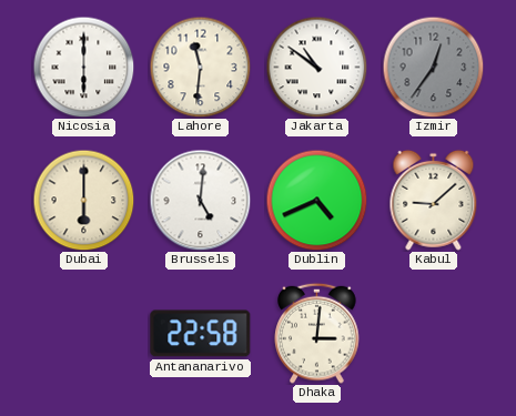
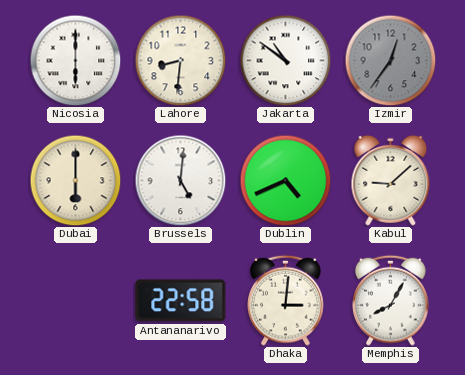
Lahore: 11:31 -> 8:31
Memphis: none -> 8:05
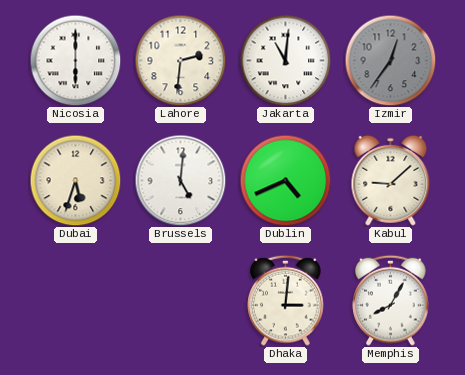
Lahore: 8:31 -> 2:31
Jakarta: 10:51 -> 11:01
Dubai: 6:00 -> 5:33
Antananarivo: 22:58 -> none
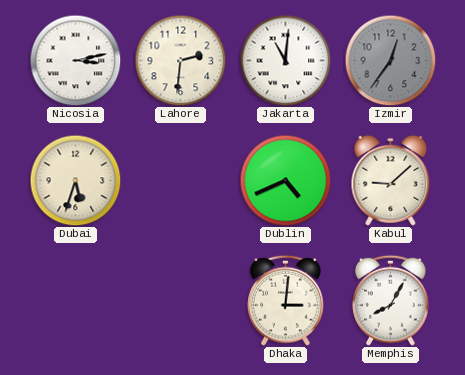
Nicosia: 6:00 -> 3:13
Brussels: 5:01 -> none
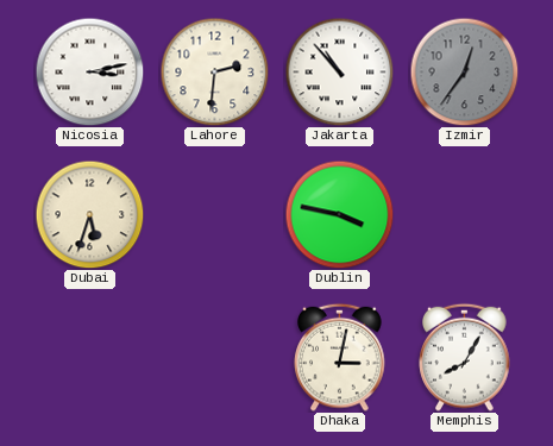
Jakarta: 11:01 -> 10:53
Dublin: 4:41 -> 3:47
Kabul: 9:08 -> none
Dhaka: 3:01 -> 3:02
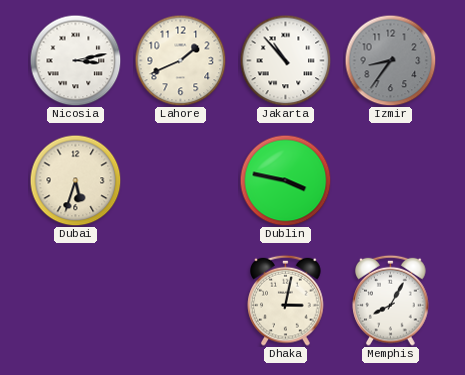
Lahore: 2:31 -> 1:41
Izmir: 12:36 -> 8:36
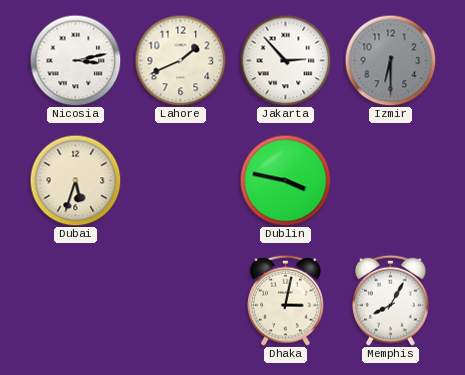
Jakarta: 10:53 -> 2:53
Izmir: 8:36 -> 6:30
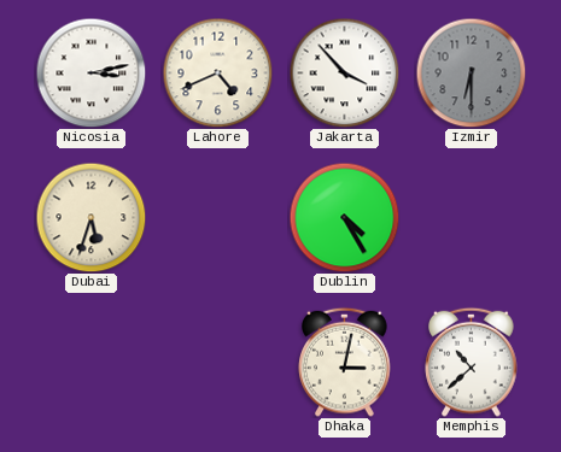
Lahore: 1:41 -> 4:41
Jakarta: 2:53 -> 3:53
Dublin: 3:47 -> 4:25
Memphis: 8:05 -> 10:38
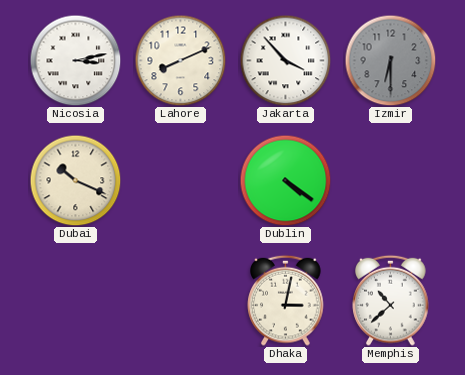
Lahore: 4:41 -> 8:11
Dubai: 5:33 -> 10:19
Dublin: 4:25 -> 4:21
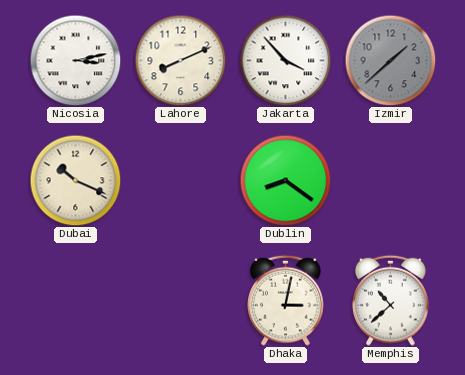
Izmir: 6:30 -> 1:38
Dublin: 4:21 -> 8:21
